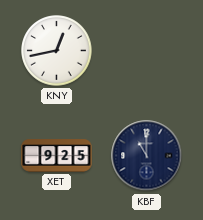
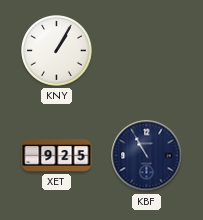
KNY: 12:43 -> 1:05
KBF: 11:00 -> 10:55
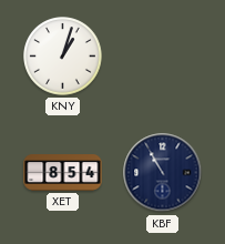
KNY: 1:05 -> 1:03
XET: 9:25 -> 8:54
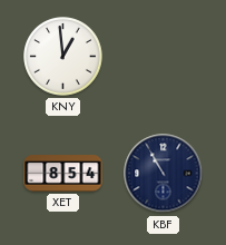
KNY: 1:03 -> 12:59
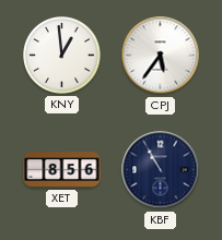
CPJ: none -> 5:36
XET: 8:54 -> 8:56
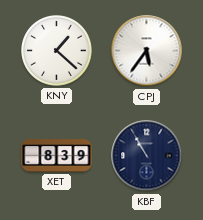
KNY: 12:59 -> 1:22
XET: 8:56 -> 8:39
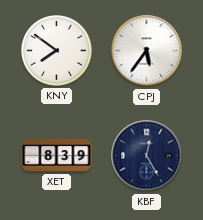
KNY: 1:22 -> 7:51
KBF: 10:55 -> 12:25
